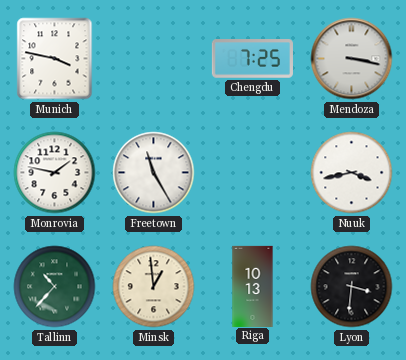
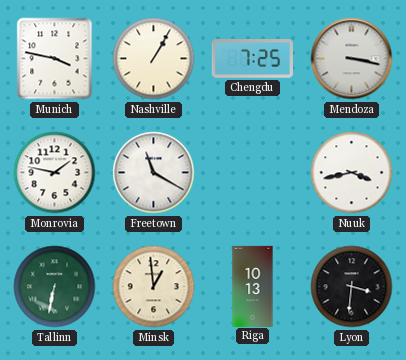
Nashville: none -> 1:05
Freetown: 11:25 -> 11:20
Tallinn: 10:37 -> 6:32
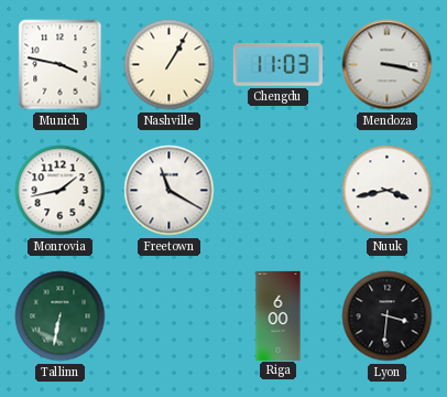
Chengdu: 7:25 -> 11:03
Monrovia: 1:47 -> 1:43
Minsk: 12:59 -> none
Riga: 10:13 -> 6:00
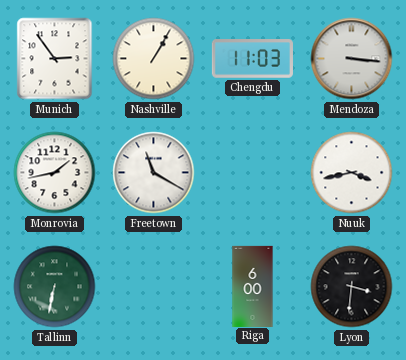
Munich: 3:47 -> 2:54
Mendoza: 3:17 -> 3:16
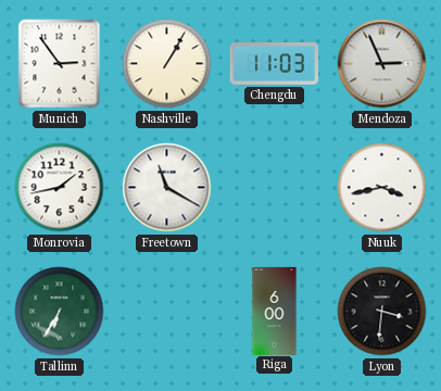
Mendoza: 3:16 -> 2:56
Tallinn: 6:32 -> 6:35
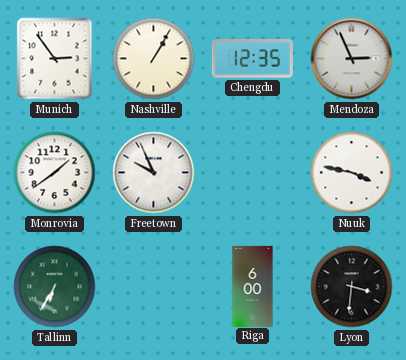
Chengdu: 11:03 -> 12:35
Monrovia: 1:43 -> 1:39
Freetown: 11:20 -> 9:56
Nuuk: 3:43 -> 3:47
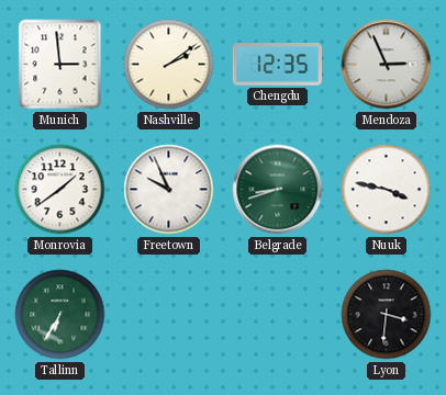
Munich: 2:54 -> 2:59
Nashville: 1:05 -> 2:09
Belgrade: none -> 8:42
Riga: 6:00 -> none
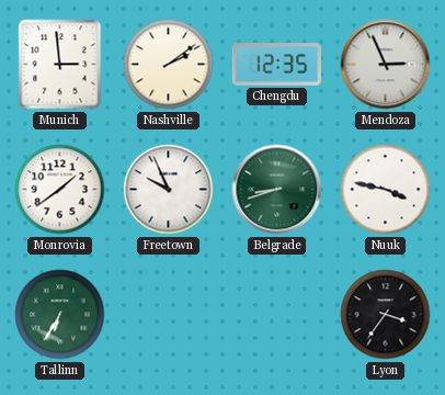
Lyon: 3:31 -> 3:36
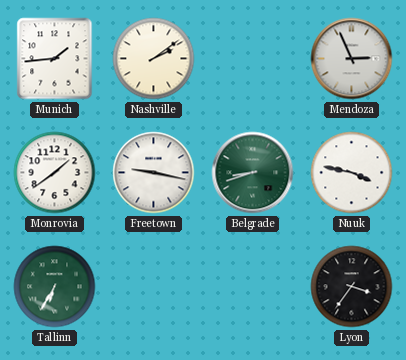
Munich: 2:59 -> 1:44
Chengdu: 12:35 -> none
Freetown: 9:56 -> 9:17
